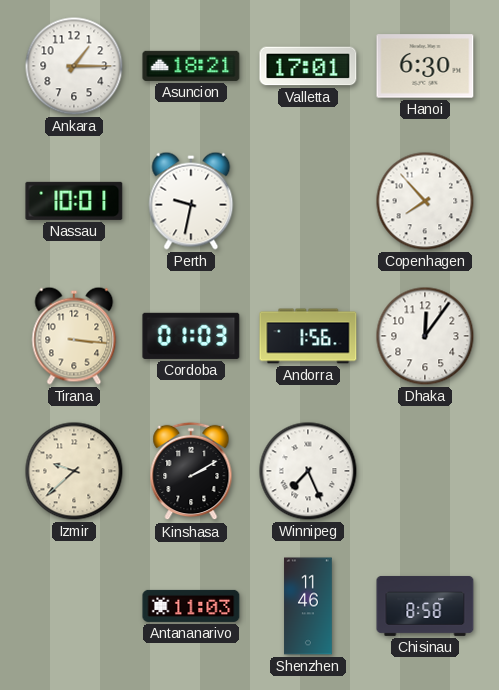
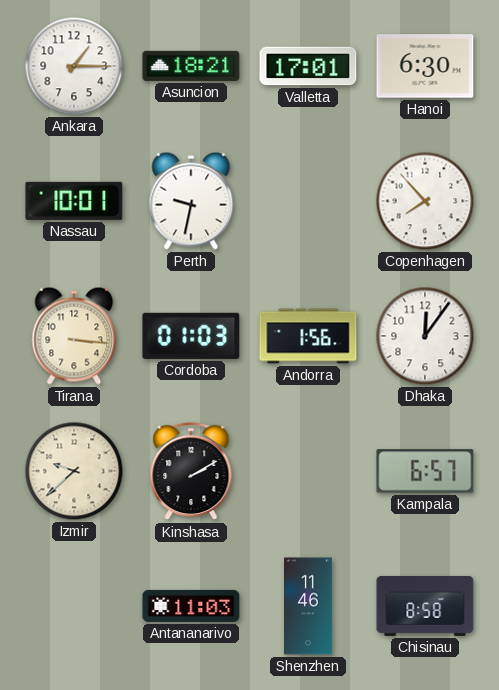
Winnipeg: 7:26 -> none
Kampala: none -> 6:57
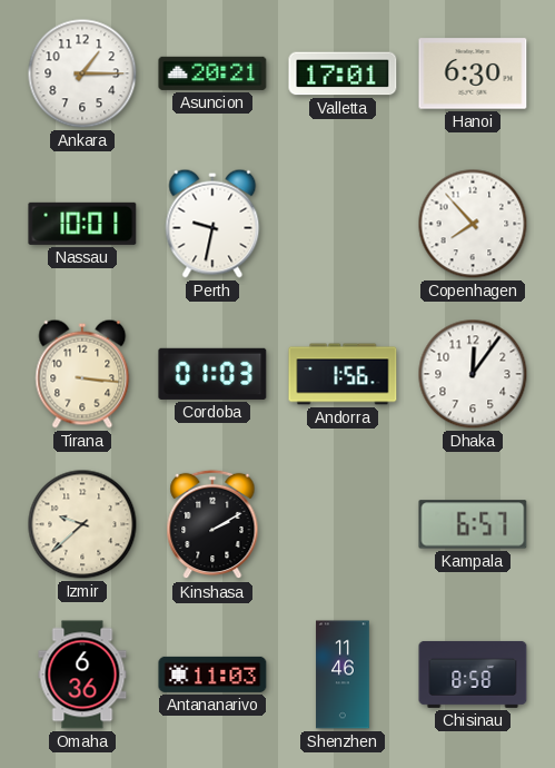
Asuncion: 18:21 -> 20:21
Omaha: none -> 6:36
